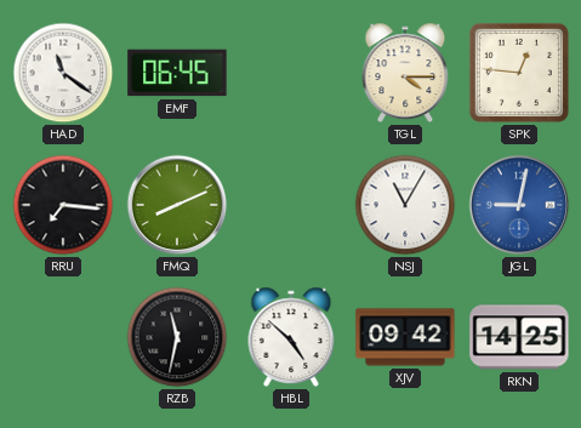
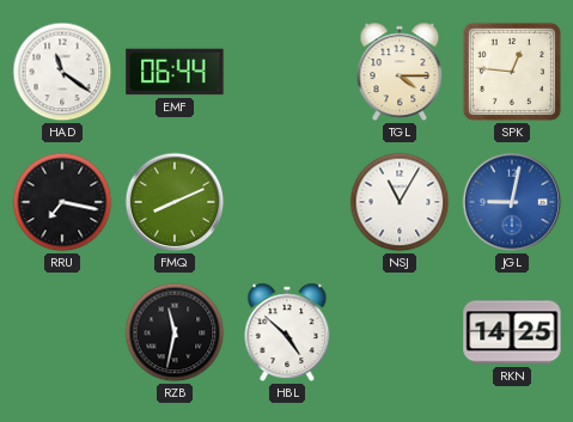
EMF: 06:45 -> 06:44
RRU: 7:16 -> 7:17
XJV: 09:42 -> none
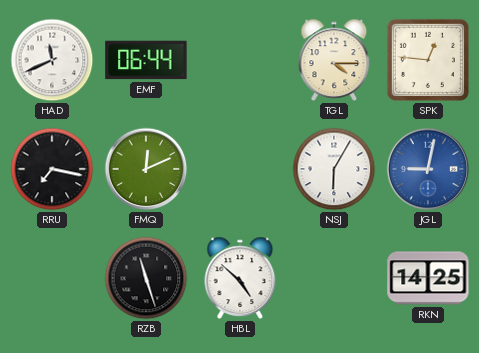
HAD: 11:21 -> 11:41
FMQ: 8:11 -> 12:11
NSJ: 11:05 -> 6:05
RZB: 11:32 -> 11:27
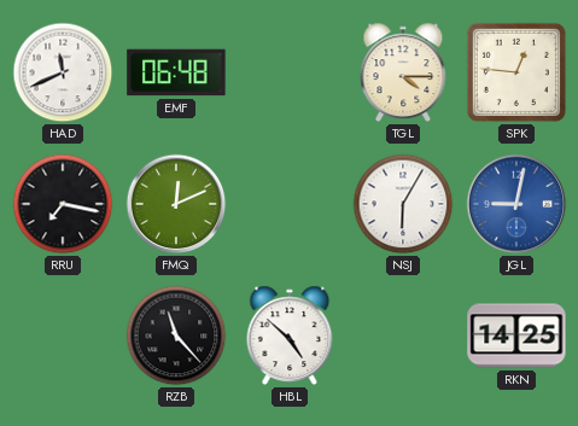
EMF: 06:44 -> 06:48
RZB: 11:27 -> 11:23
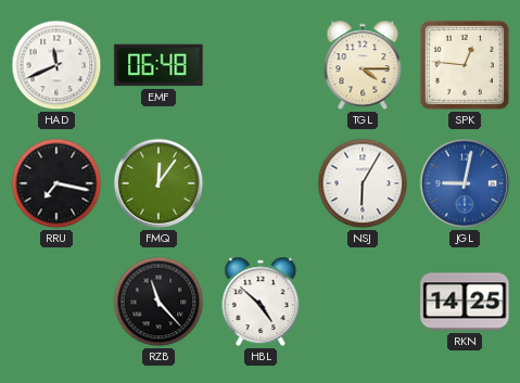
FMQ: 12:11 -> 12:06
